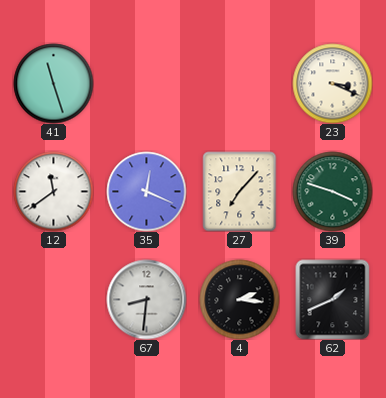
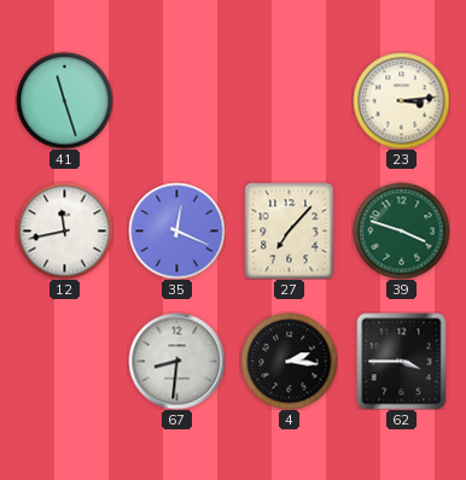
23: 3:19 -> 3:14
12: 11:39 -> 11:43
62: 1:41 -> 3:45
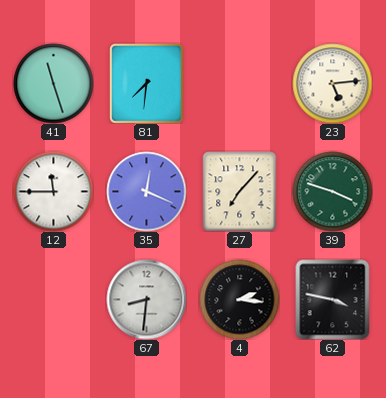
81: none -> 7:31
23: 3:14 -> 5:14
12: 11:43 -> 11:45
62: 3:45 -> 3:47
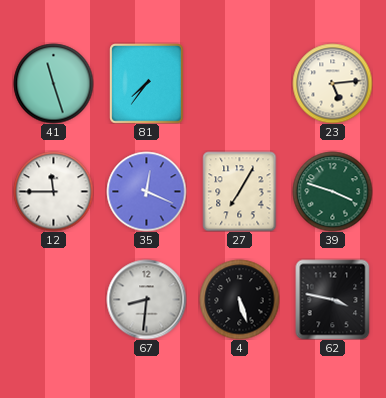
81: 7:31 -> 7:36
27: 7:07 -> 7:05
4: 2:16 -> 5:27
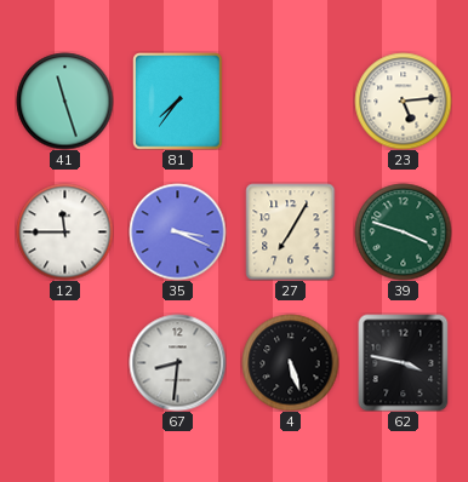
35: 12:19 -> 3:19
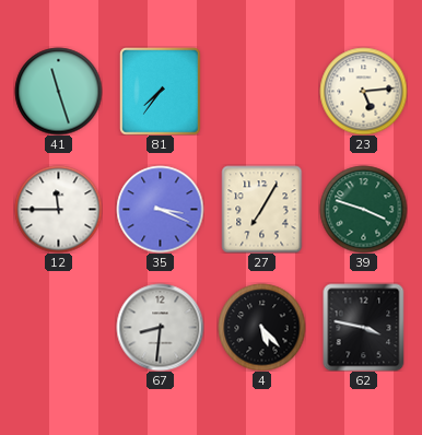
4: 5:27 -> 5:23
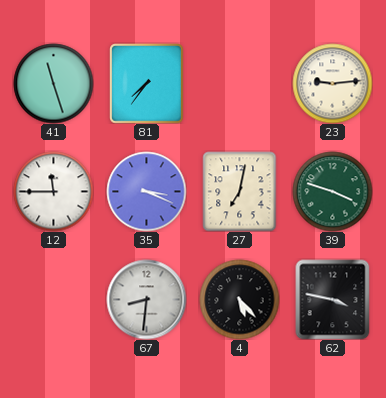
23: 5:14 -> 9:14
27: 7:05 -> 7:02
